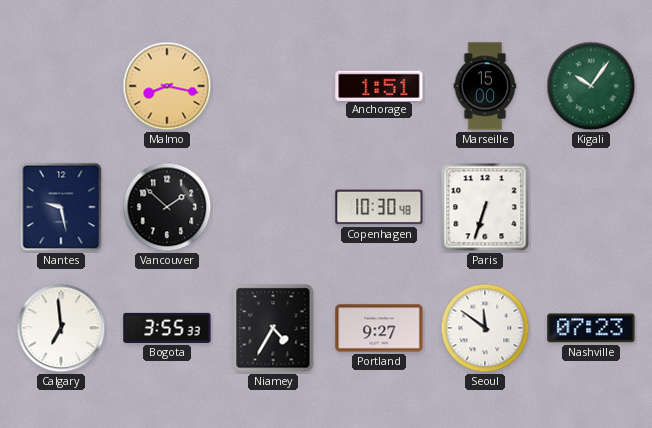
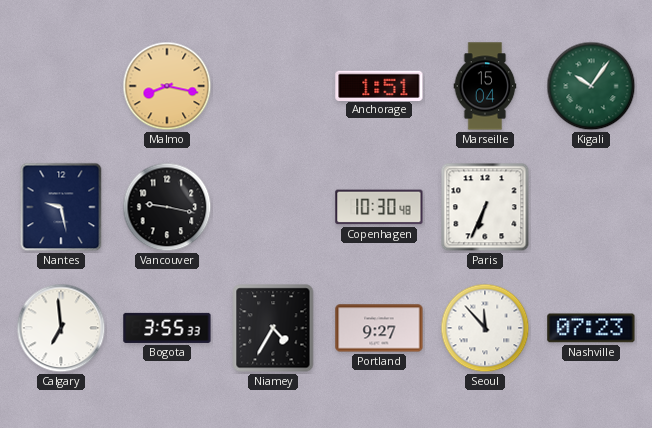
Marseille: 15:00 -> 15:04
Vancouver: 1:52 -> 9:17
Paris: 6:33 -> 6:34
Seoul: 11:51 -> 11:53
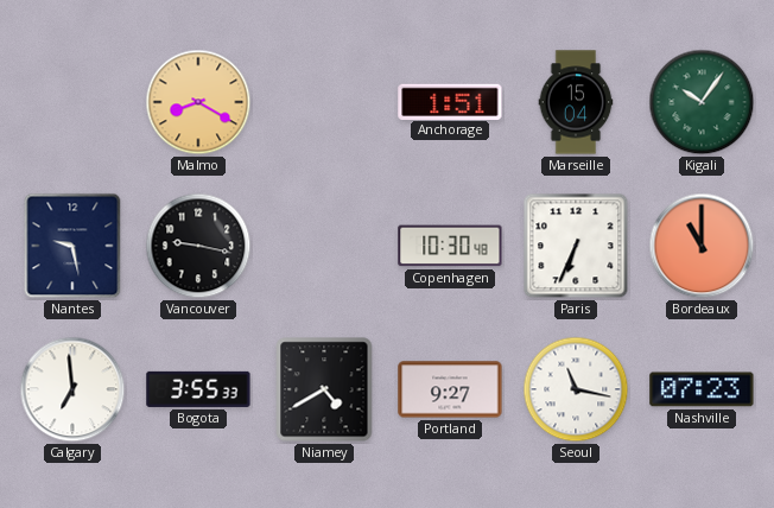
Malmo: 8:17 -> 8:20
Bordeaux: none -> 11:00
Niamey: 4:35 -> 4:40
Seoul: 11:53 -> 11:17
